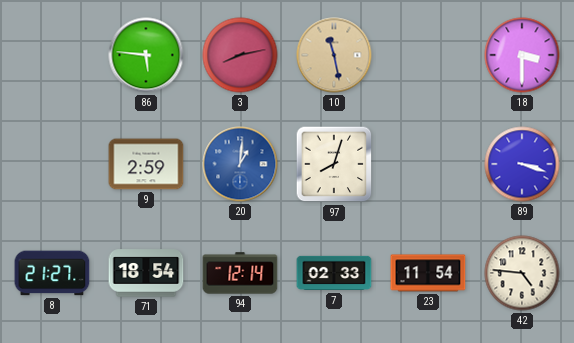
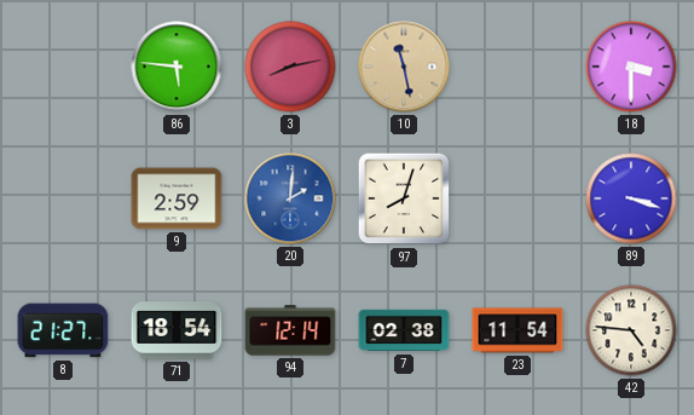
20: 1:01 -> 2:01
7: 02:33 -> 02:38
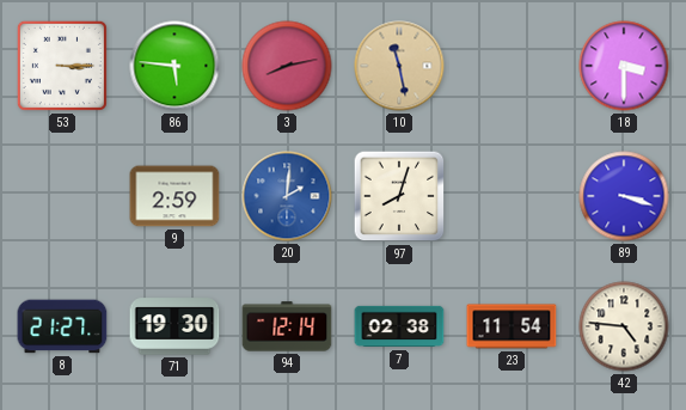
53: none -> 3:15
71: 18:54 -> 19:30
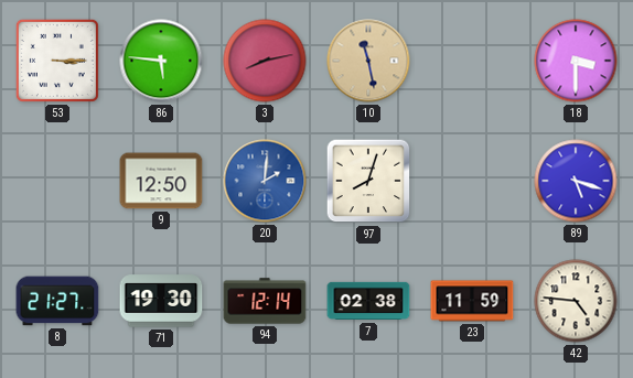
9: 2:59 -> 12:50
89: 3:18 -> 5:18
23: 11:54 -> 11:59
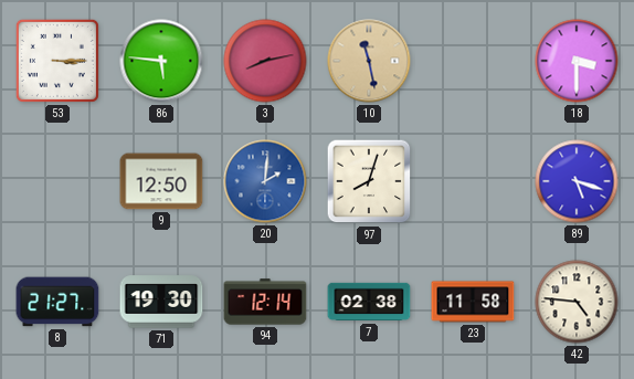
23: 11:59 -> 11:58
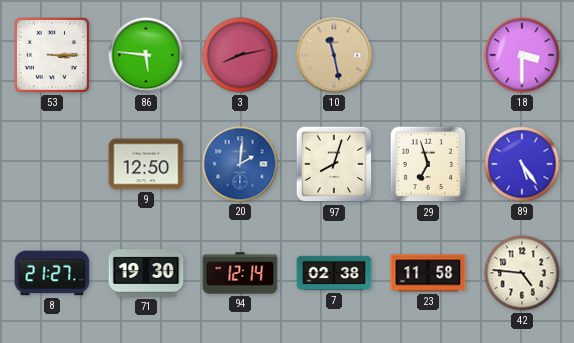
29: none -> 6:57
89: 5:18 -> 5:24
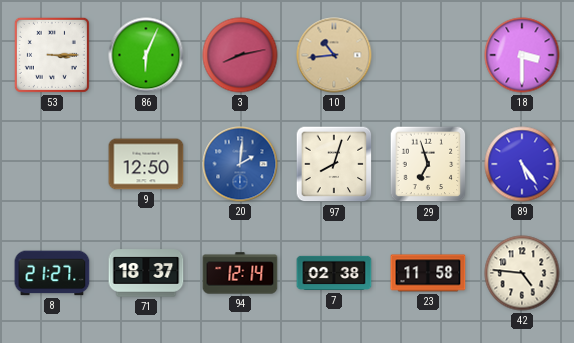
86: 5:46 -> 6:04
10: 11:28 -> 10:44
71: 19:30 -> 18:37
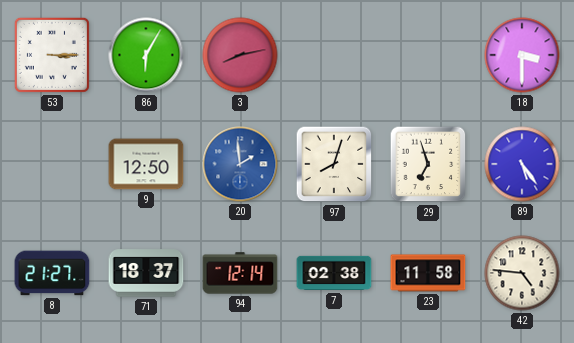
86: 6:04 -> 6:05
10: 10:44 -> none
20: 2:01 -> 1:59
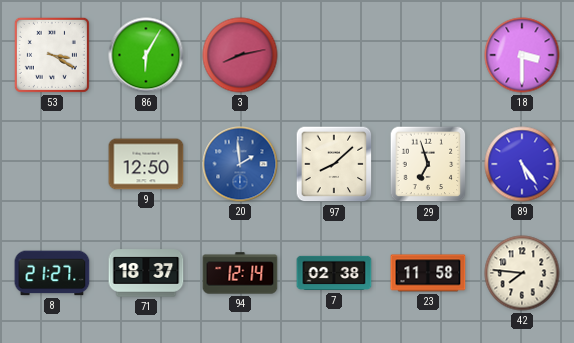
53: 3:15 -> 3:20
97: 8:03 -> 8:08
42: 4:46 -> 7:46
